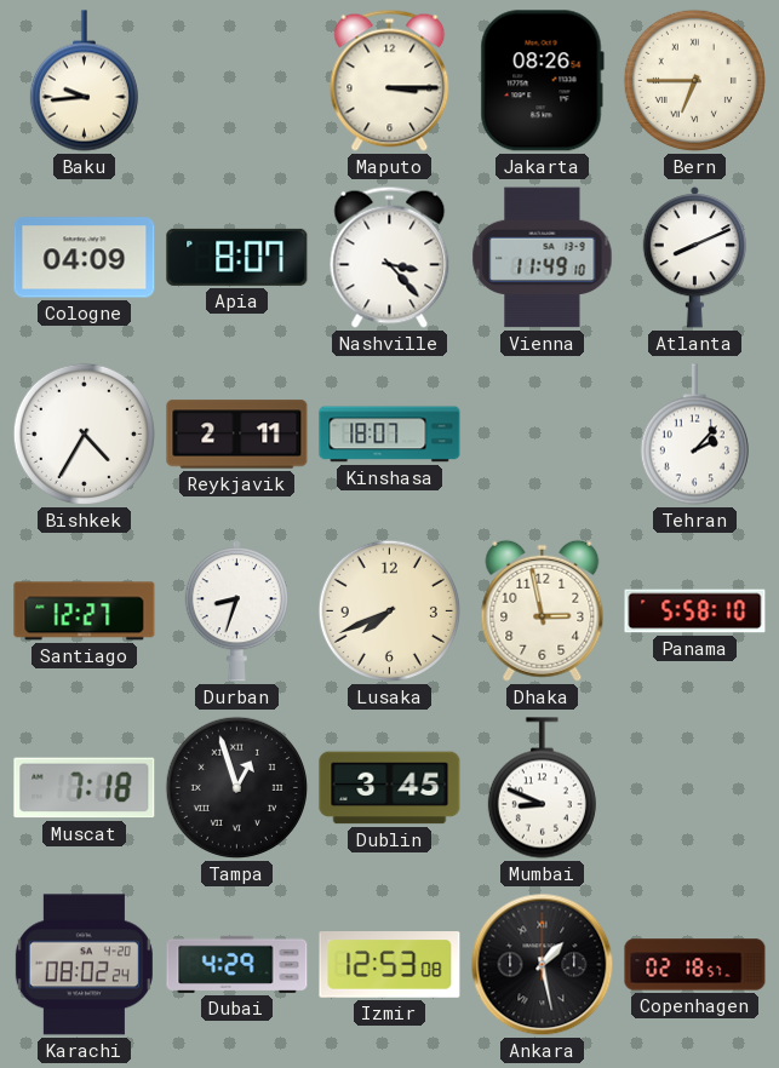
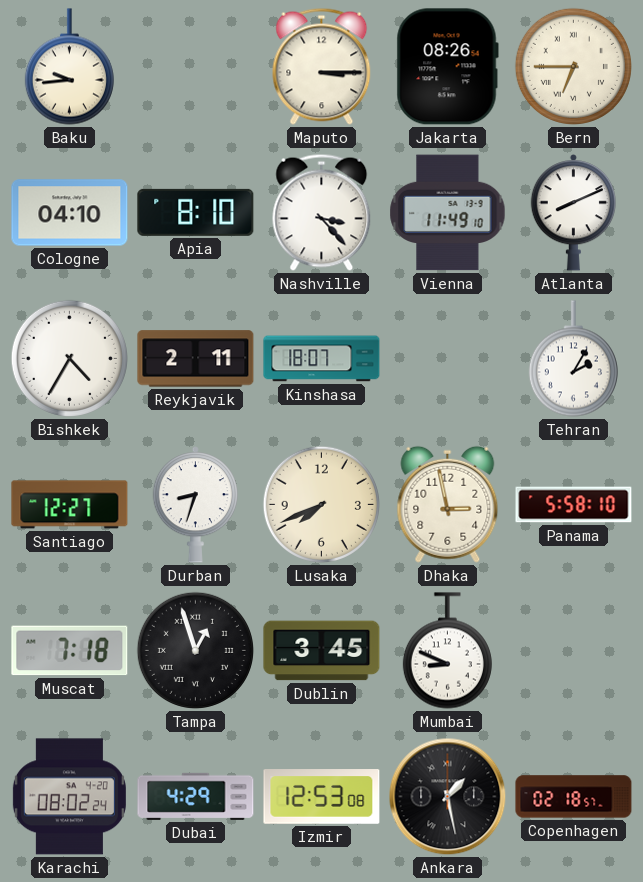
Cologne: 04:09 -> 04:10
Apia: 8:07 -> 8:10
Tehran: 2:07 -> 2:05
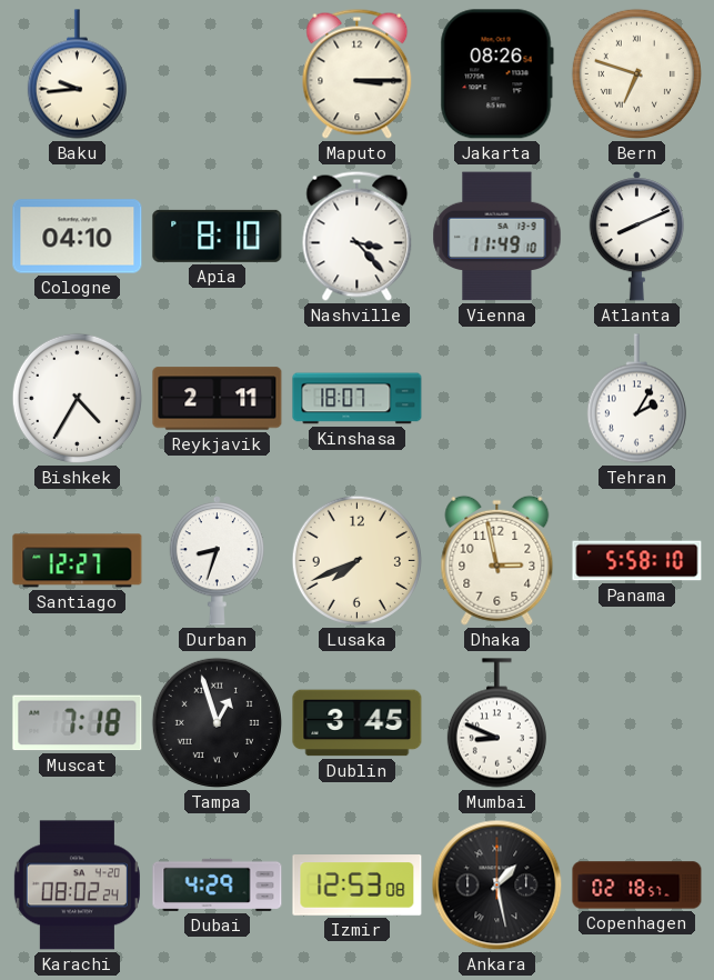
Bern: 6:45 -> 6:48
